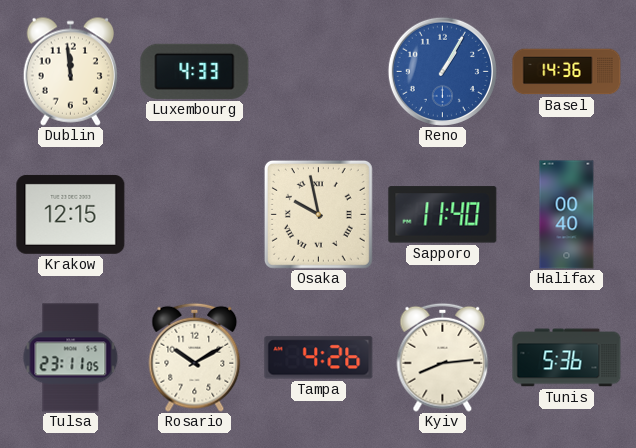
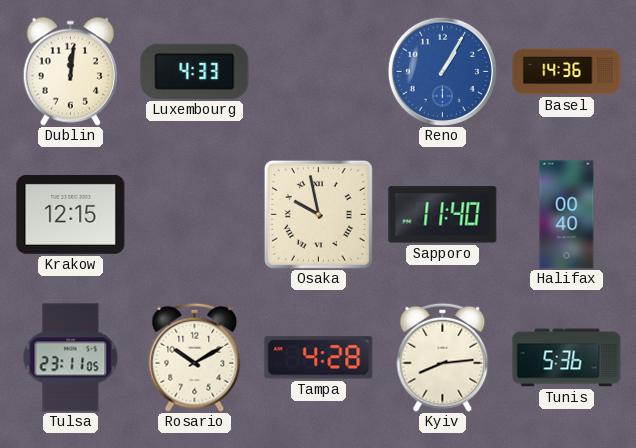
Dublin: 11:59 -> 12:01
Tampa: 4:26 -> 4:28
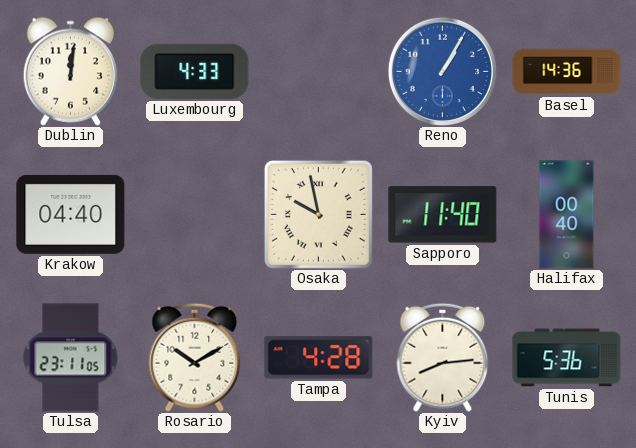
Krakow: 12:15 -> 04:40
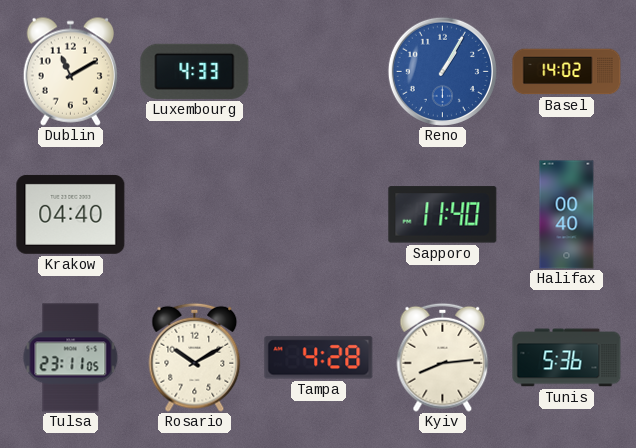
Dublin: 12:01 -> 11:10
Basel: 14:36 -> 14:02
Osaka: 9:58 -> none
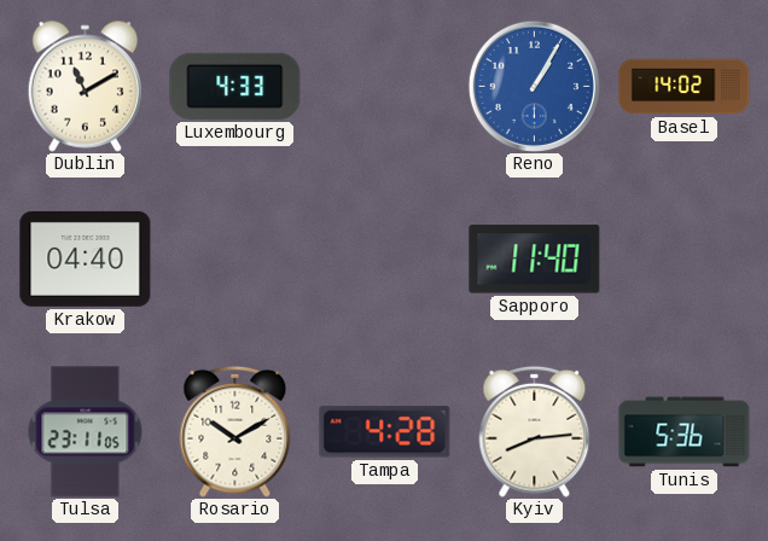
Halifax: 00:40 -> none
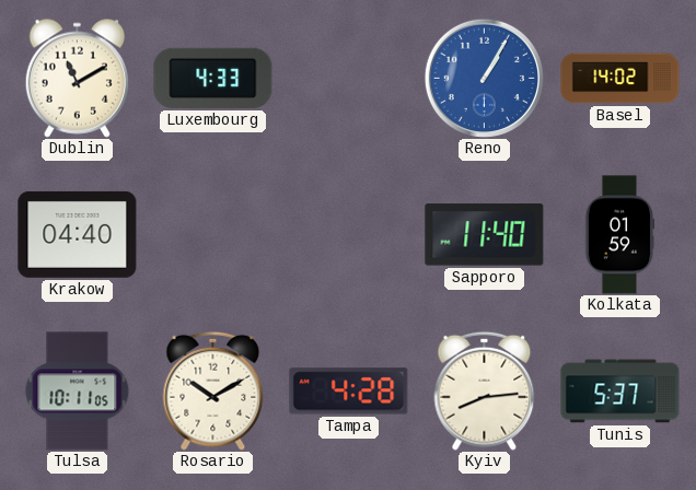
Kolkata: none -> 01:59
Tulsa: 23:11 -> 10:11
Tunis: 5:36 -> 5:37
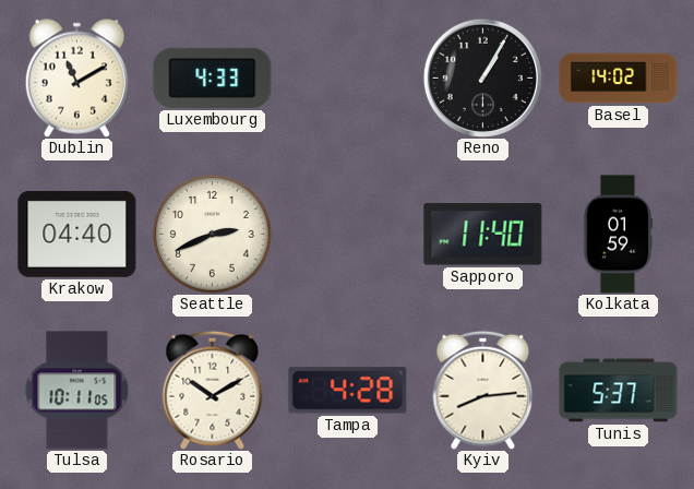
Reno dial: blue -> black
Seattle: none -> 2:41
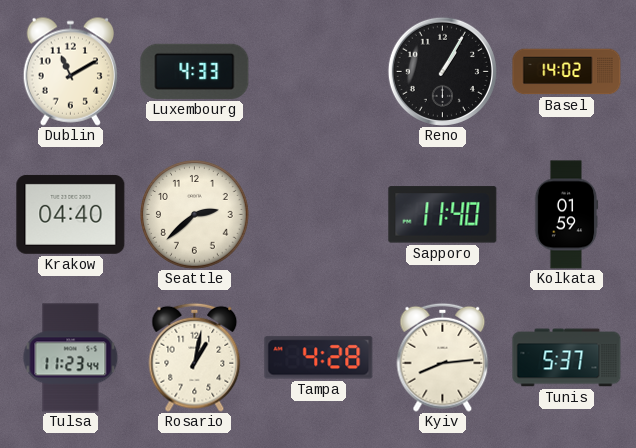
Seattle: 2:41 -> 2:38
Tulsa: 10:11 -> 11:23
Rosario: 10:10 -> 1:02
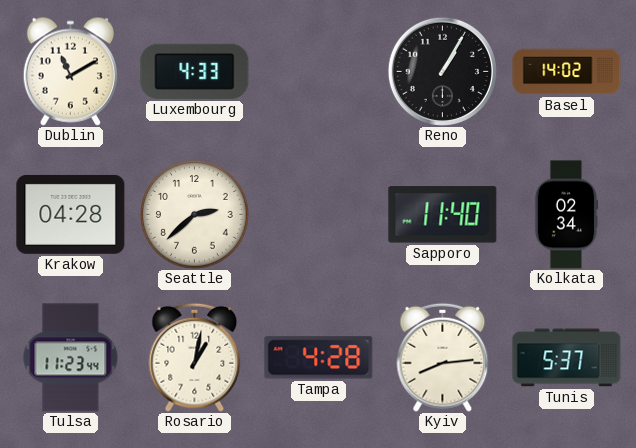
Krakow: 04:40 -> 04:28
Kolkata: 01:59 -> 02:34
